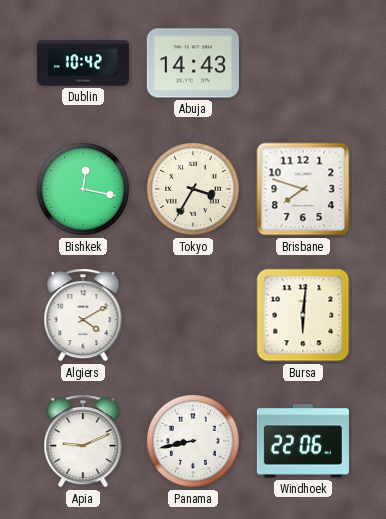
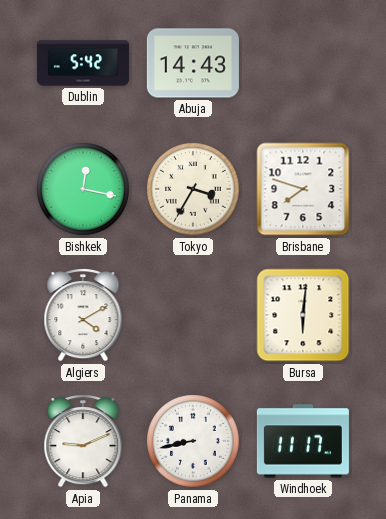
Dublin: 10:42 -> 5:42
Windhoek: 22:06 -> 11:17
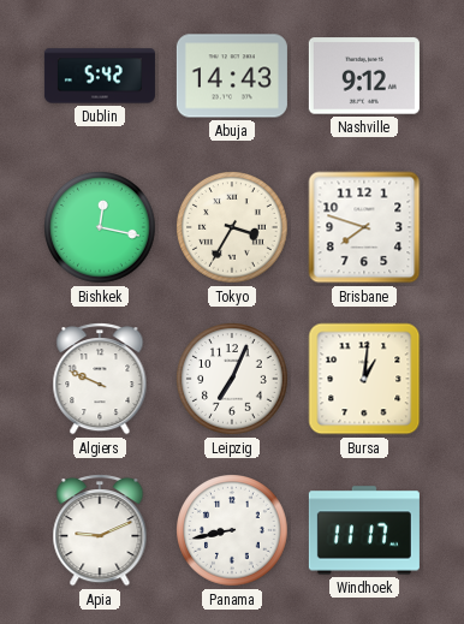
Nashville: none -> 9:12
Algiers: 4:10 -> 9:49
Leipzig: none -> 7:04
Bursa: 6:01 -> 1:01
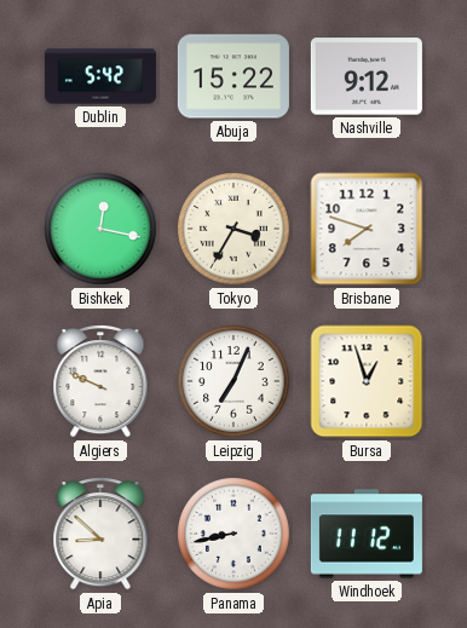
Abuja: 14:43 -> 15:22
Bursa: 1:01 -> 12:57
Apia: 9:11 -> 8:52
Windhoek: 11:17 -> 11:12
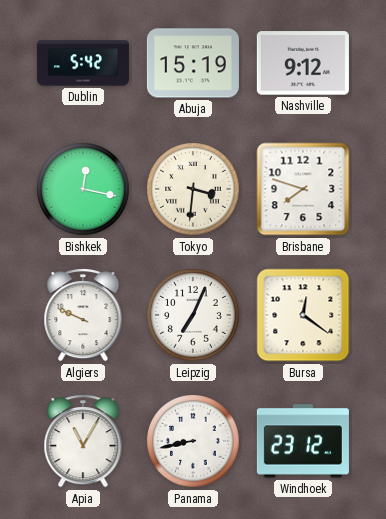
Abuja: 15:22 -> 15:19
Tokyo: 3:35 -> 3:31
Bursa: 12:57 -> 12:21
Apia: 8:52 -> 11:05
Windhoek: 11:12 -> 23:12
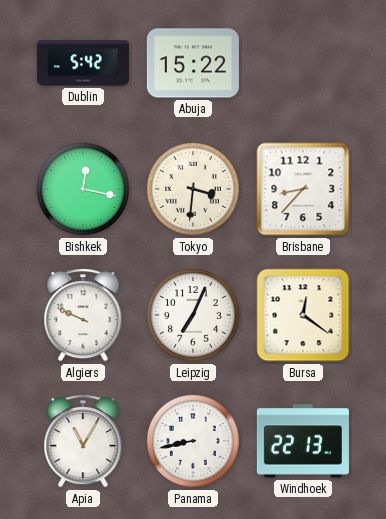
Abuja: 15:19 -> 15:22
Nashville: 9:12 -> none
Brisbane: 7:48 -> 8:37
Windhoek: 23:12 -> 22:13
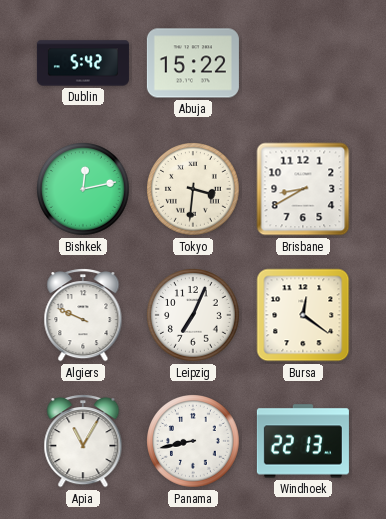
Bishkek: 12:17 -> 12:13
Brisbane: 8:37 -> 8:40
